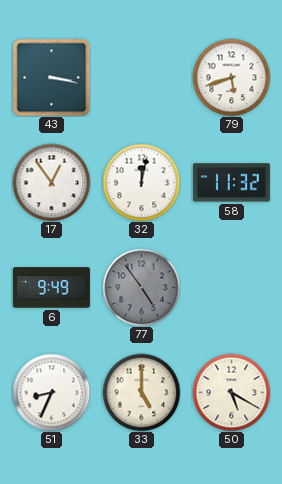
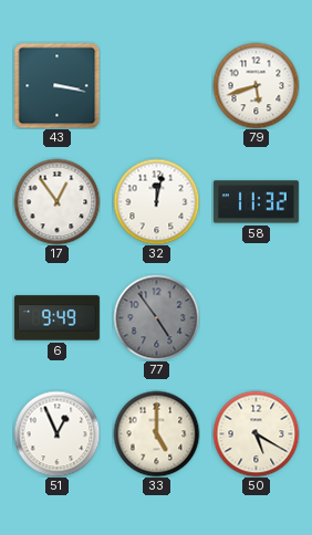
51: 8:34 -> 12:56
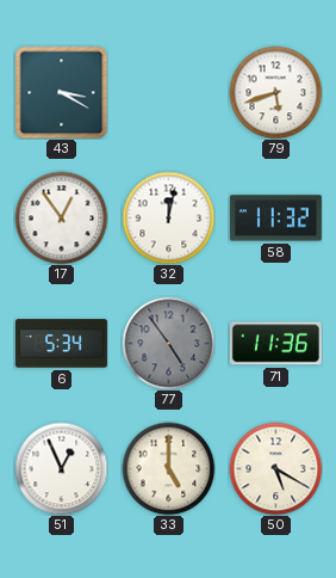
43: 3:17 -> 3:20
6: 9:49 -> 5:34
71: none -> 11:36
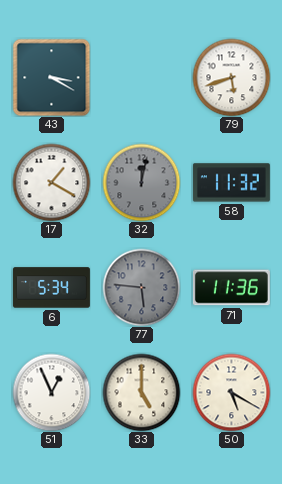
17: 12:54 -> 1:20
32 dial: white -> grey
77: 4:54 -> 5:46
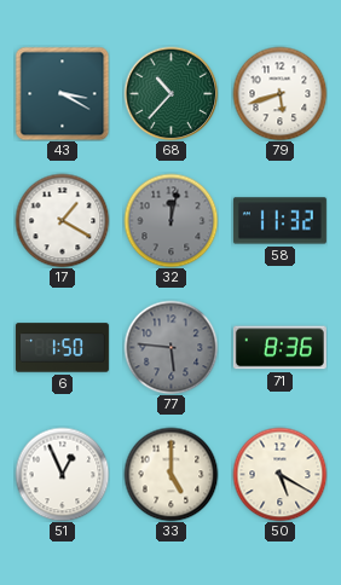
68: none -> 10:37
6: 5:34 -> 1:50
71: 11:36 -> 8:36
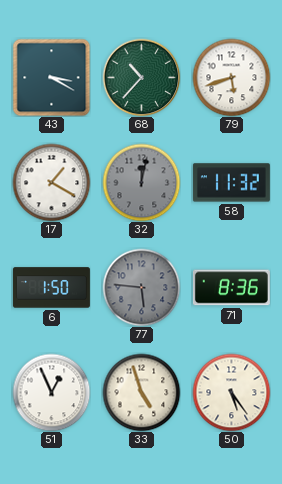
33: 5:00 -> 4:57
50: 5:20 -> 5:24
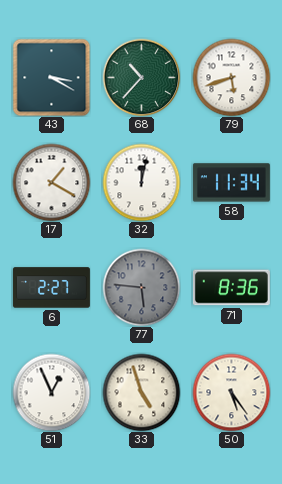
32 dial: grey -> white
58: 11:32 -> 11:34
6: 1:50 -> 2:27
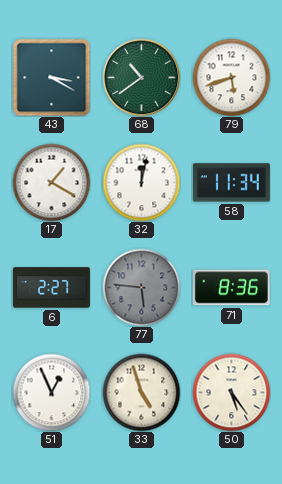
68: 10:37 -> 10:39
